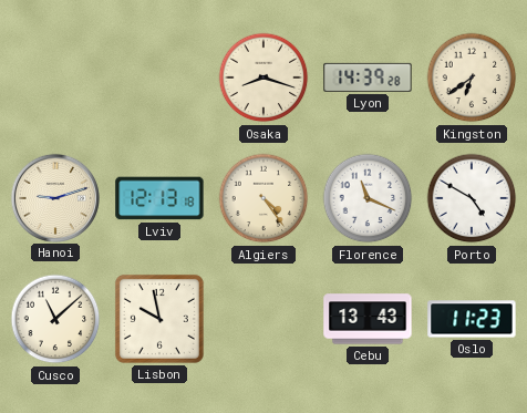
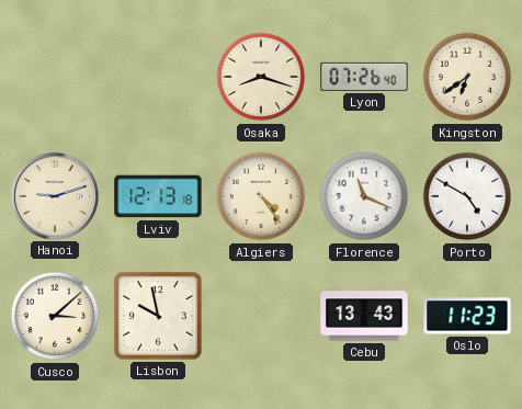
Lyon: 14:39 -> 07:26
Cusco: 11:08 -> 3:08
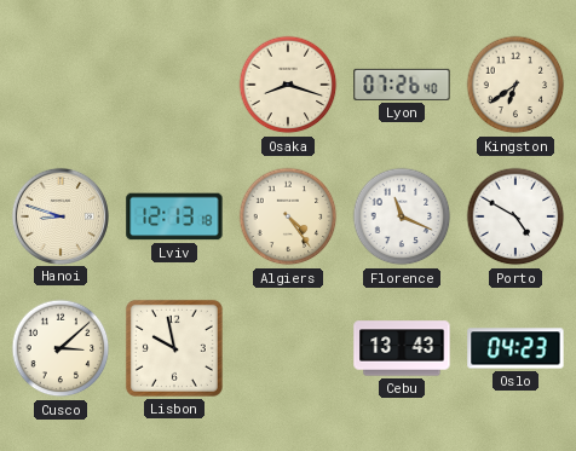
Hanoi: 9:12 -> 8:48
Oslo: 11:23 -> 04:23
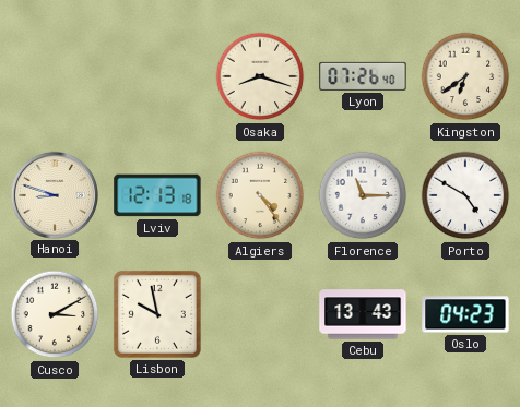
Florence: 11:19 -> 11:15
Cusco: 3:08 -> 3:10
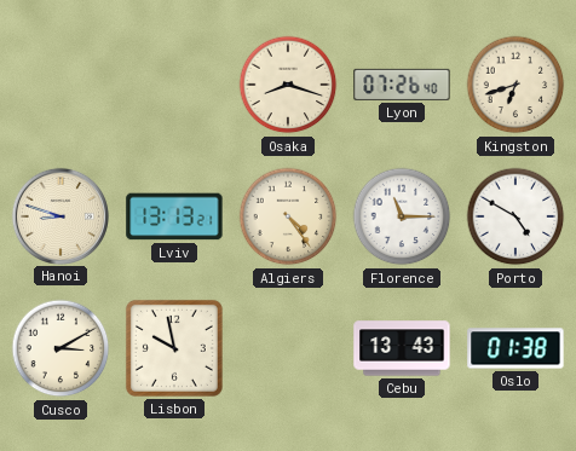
Kingston: 6:39 -> 6:42
Lviv: 12:13 -> 13:13
Oslo: 04:23 -> 01:38
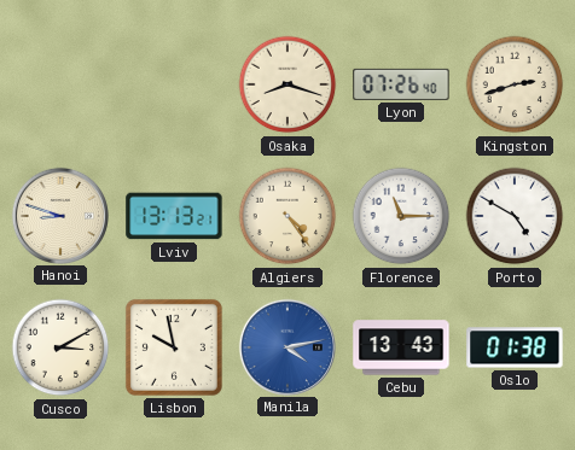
Kingston: 6:42 -> 2:42
Manila: none -> 4:13
